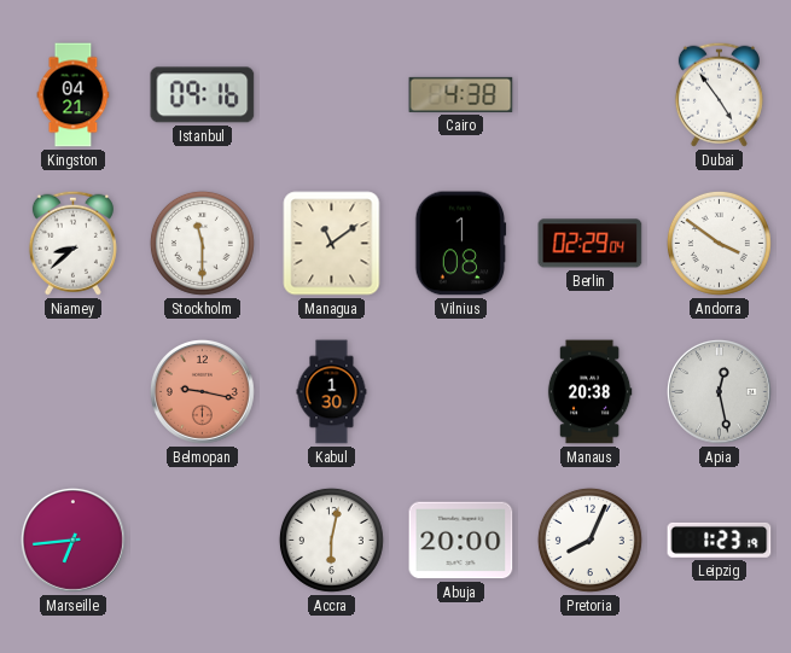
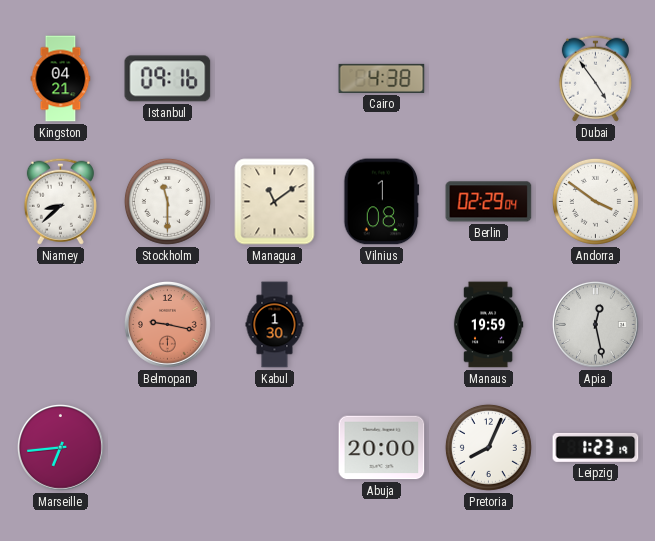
Manaus: 20:38 -> 19:59
Accra: 6:02 -> none
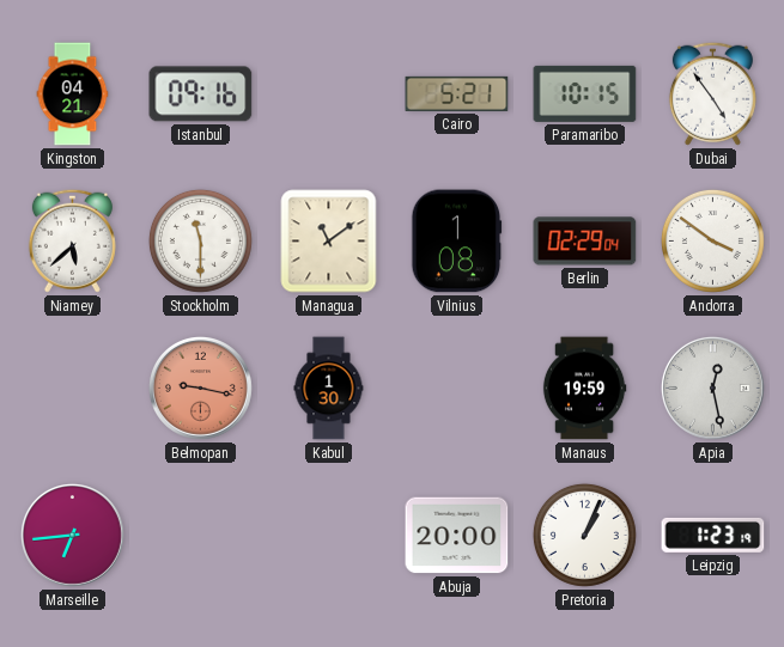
Cairo: 4:38 -> 5:21
Paramaribo: none -> 10:15
Niamey: 8:38 -> 5:38
Pretoria: 8:04 -> 1:04
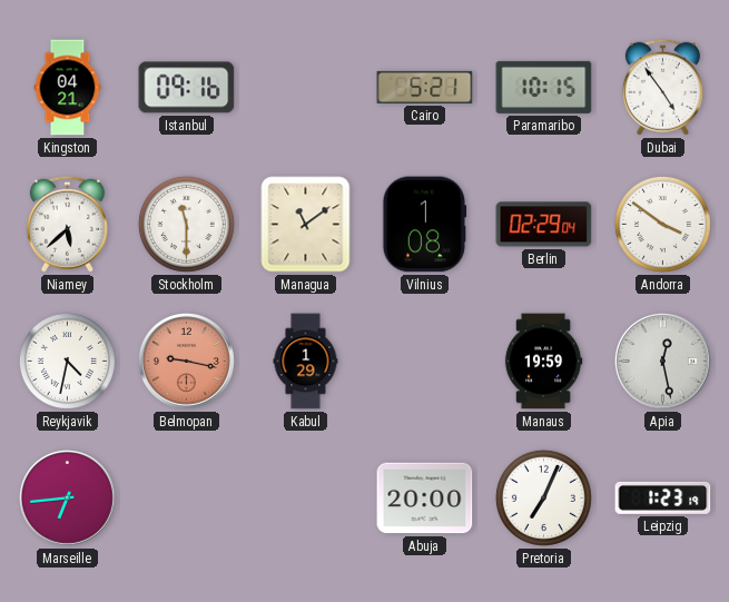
Reykjavik: none -> 4:32
Kabul: 1:30 -> 1:29
Pretoria: 1:04 -> 7:04
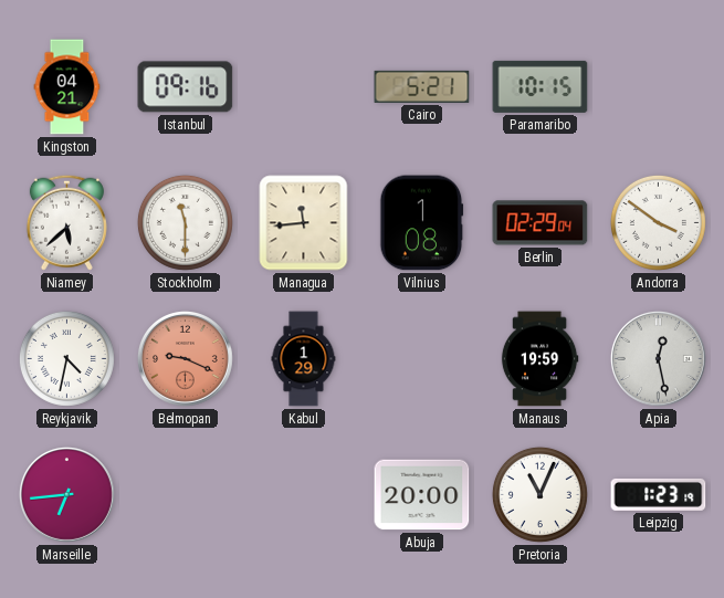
Dubai: 4:54 -> none
Managua: 11:09 -> 11:44
Belmopan: 9:17 -> 9:19
Pretoria: 7:04 -> 11:04
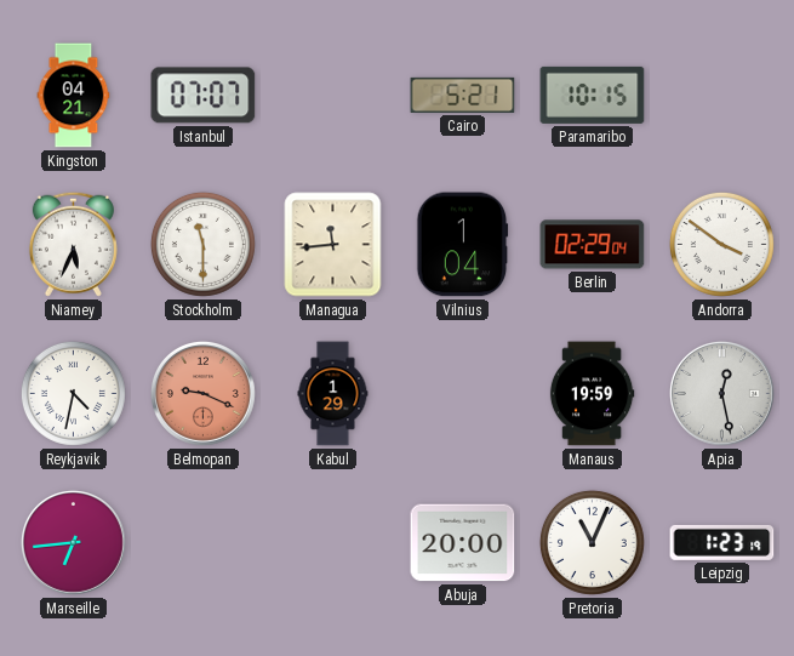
Istanbul: 09:16 -> 07:07
Niamey: 5:38 -> 5:34
Vilnius: 1:08 -> 1:04
